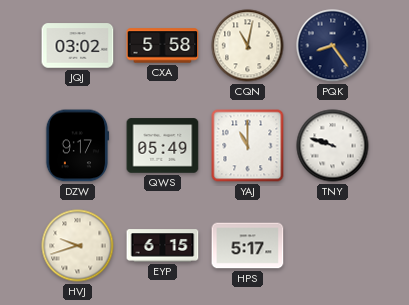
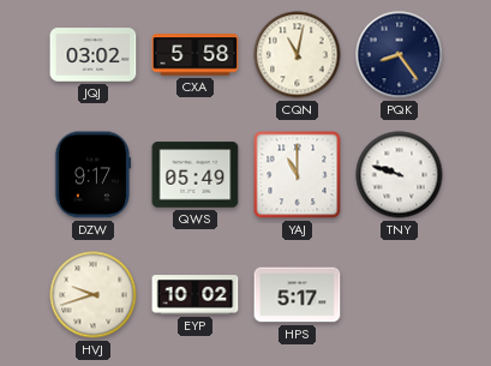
EYP: 6:15 -> 10:02
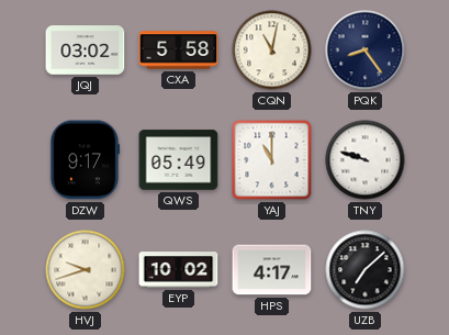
HPS: 5:17 -> 4:17
UZB: none -> 7:08
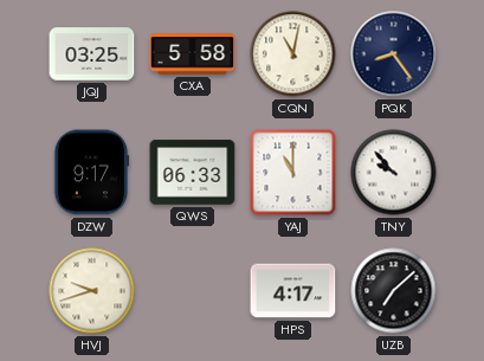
JQJ: 03:02 -> 03:25
QWS: 05:49 -> 06:33
TNY: 9:48 -> 9:53
EYP: 10:02 -> none
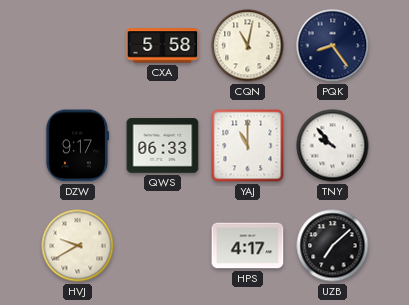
JQJ: 03:25 -> none
HVJ: 9:42 -> 9:40
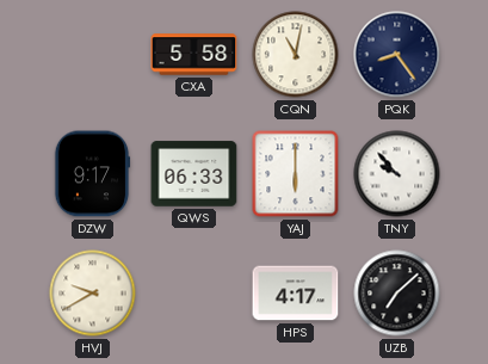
YAJ: 11:00 -> 6:00
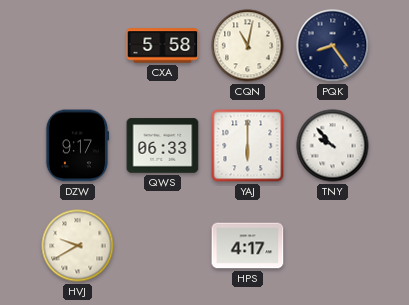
UZB: 7:08 -> none
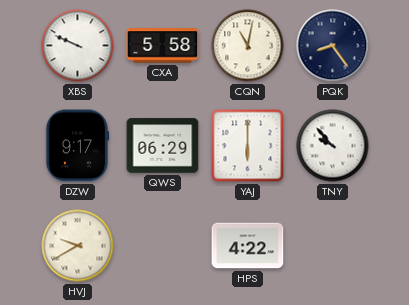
XBS: none -> 9:49
QWS: 06:33 -> 06:29
HPS: 4:17 -> 4:22
